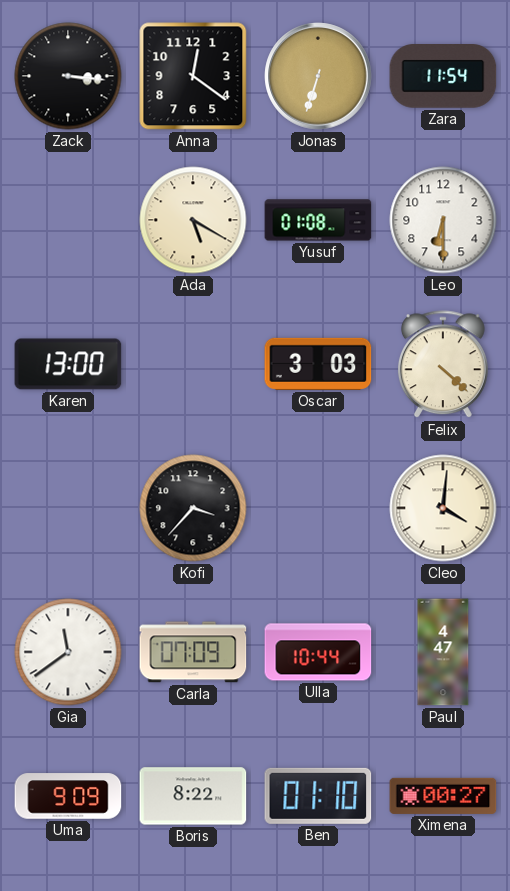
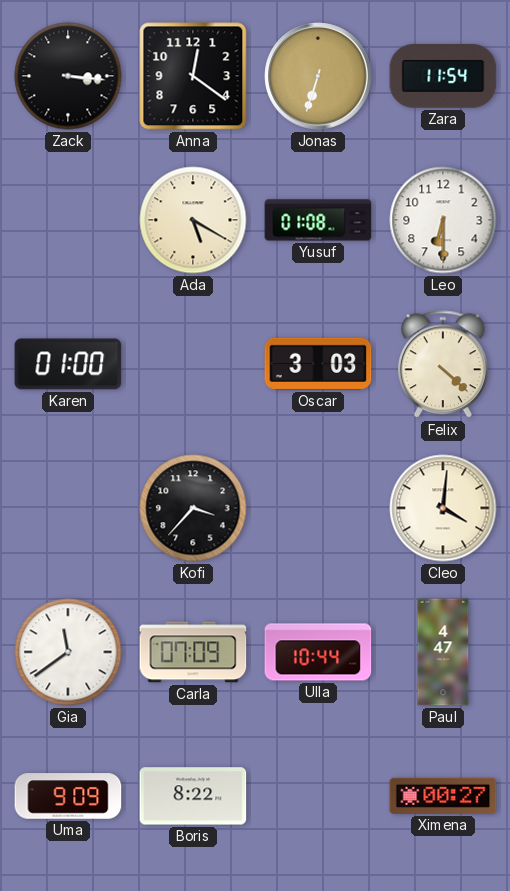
Karen: 13:00 -> 01:00
Ben: 01:10 -> none
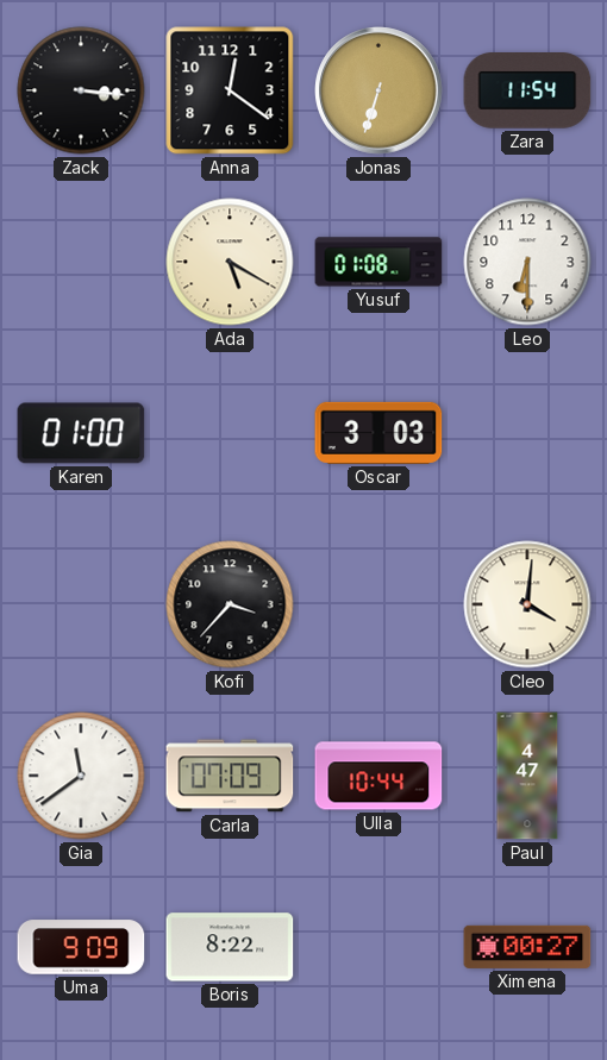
Felix: 4:22 -> none
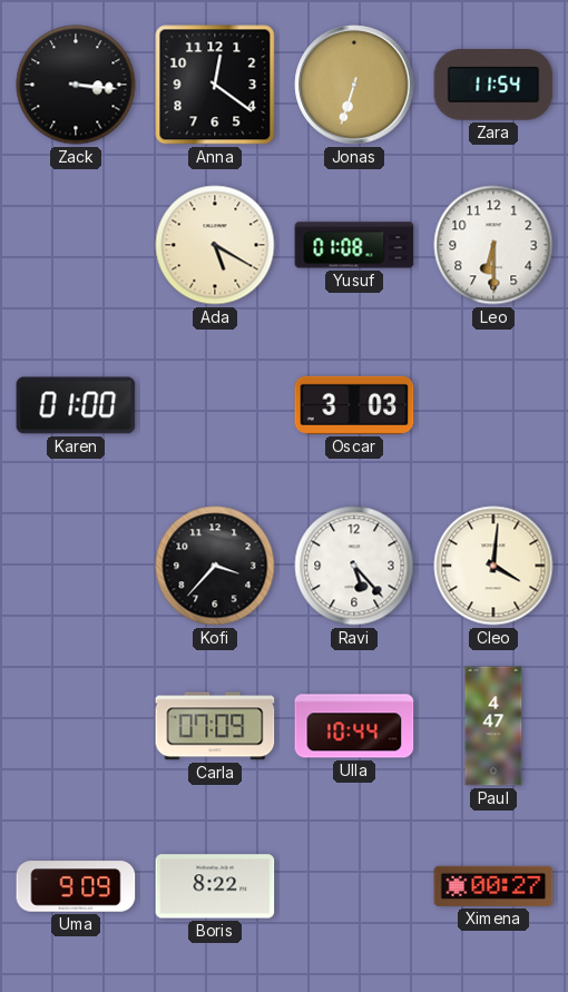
Ravi: none -> 5:23
Gia: 11:39 -> none
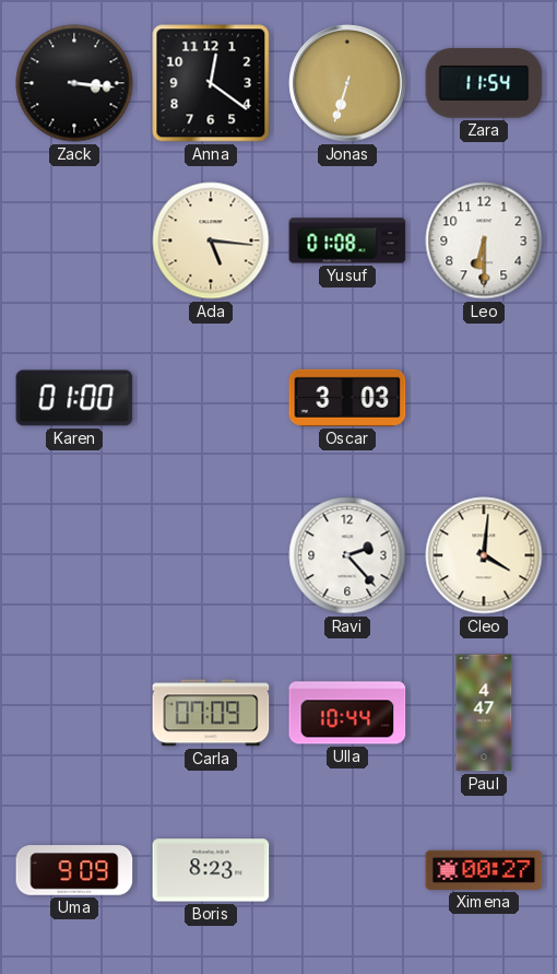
Ada: 5:20 -> 5:16
Kofi: 3:37 -> none
Ravi: 5:23 -> 2:23
Boris: 8:22 -> 8:23
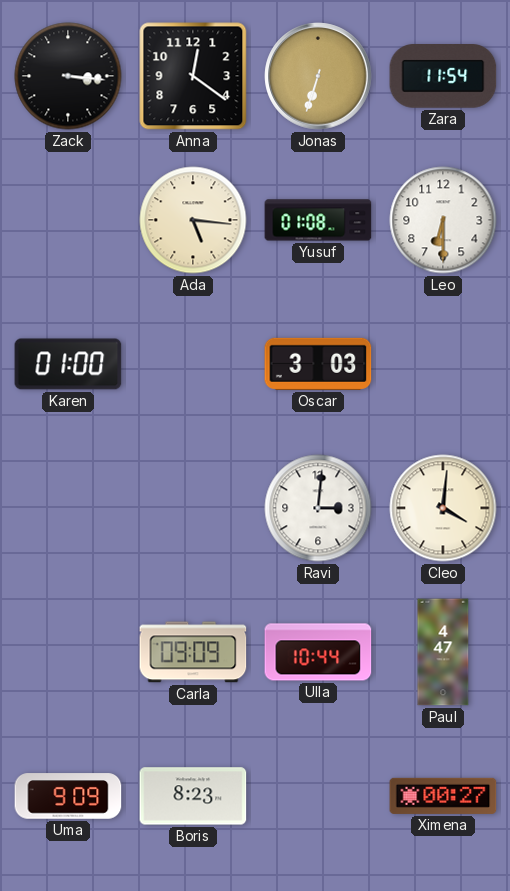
Ravi: 2:23 -> 3:01
Carla: 07:09 -> 09:09
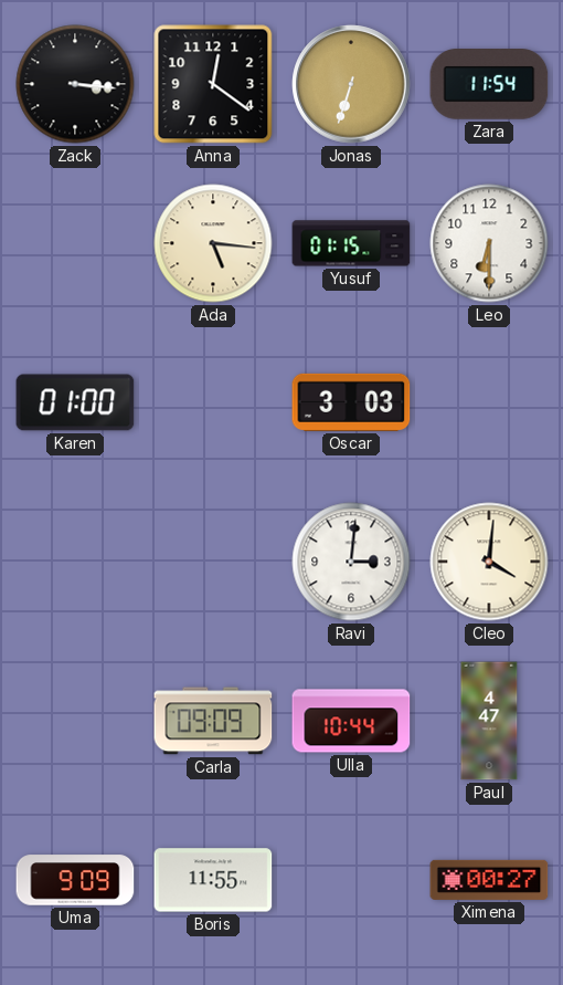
Yusuf: 01:08 -> 01:15
Boris: 8:23 -> 11:55
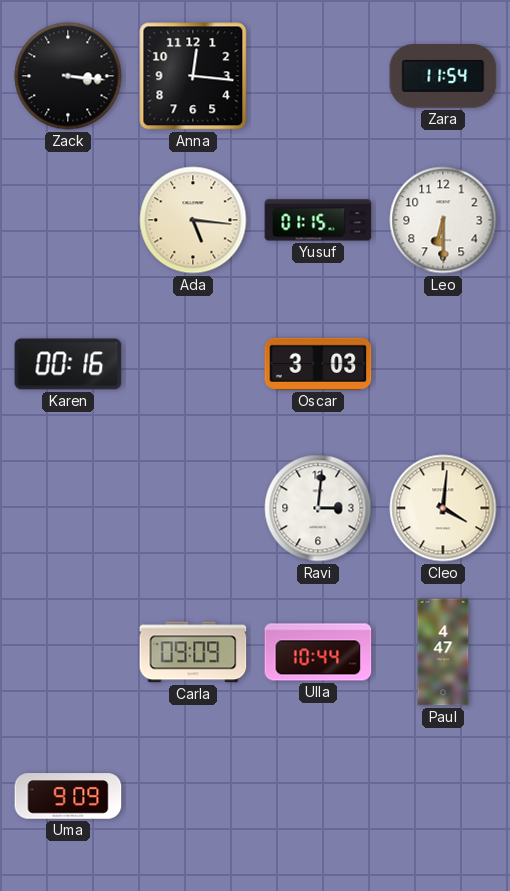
Anna: 12:21 -> 12:16
Jonas: 6:33 -> none
Karen: 01:00 -> 00:16
Boris: 11:55 -> none
Ximena: 00:27 -> none
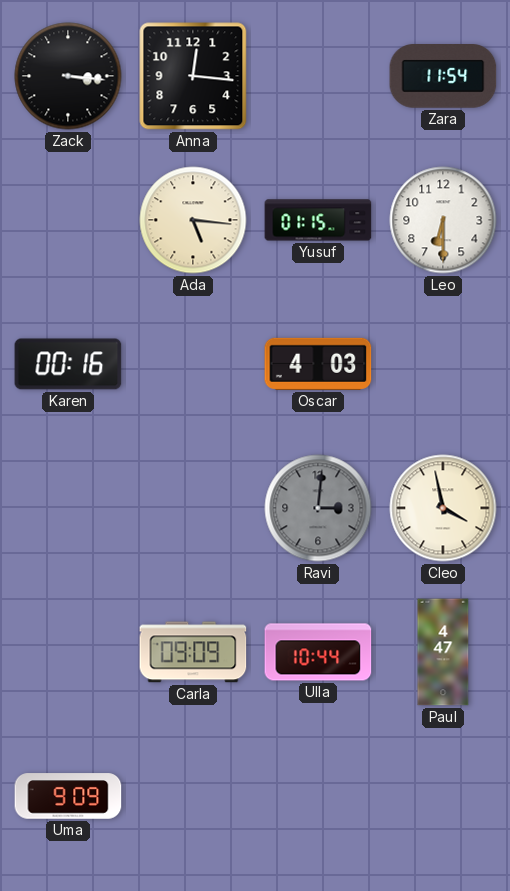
Oscar: 3:03 -> 4:03
Ravi dial: white -> grey
Cleo: 4:01 -> 3:58
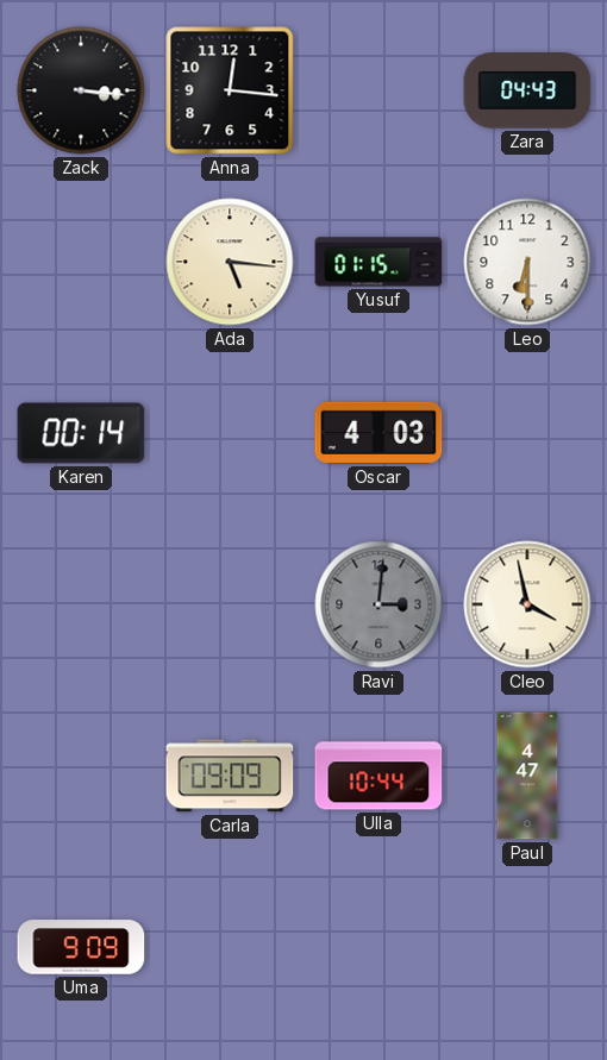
Zara: 11:54 -> 04:43
Karen: 00:16 -> 00:14
